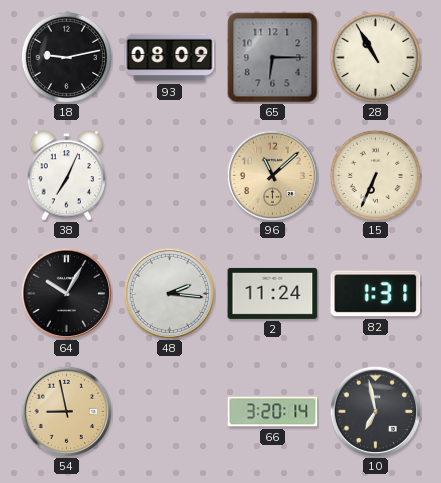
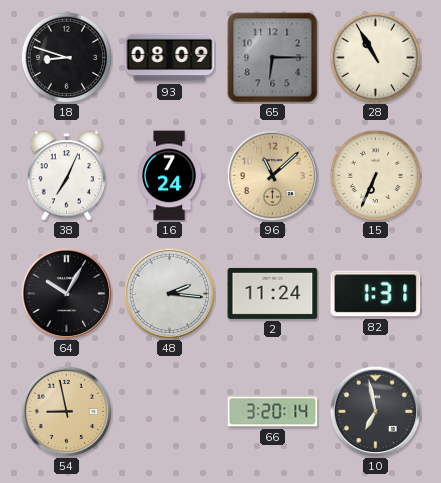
18: 9:13 -> 8:48
16: none -> 7:24
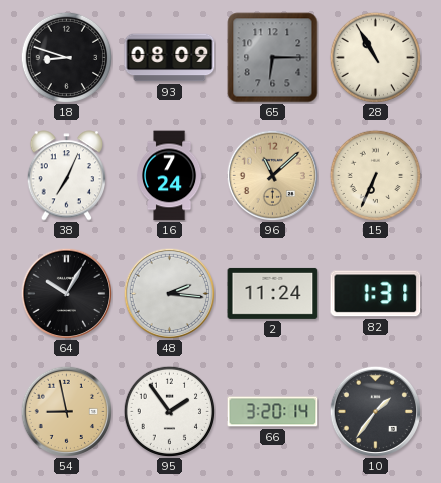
95: none -> 1:54
10: 6:58 -> 1:36
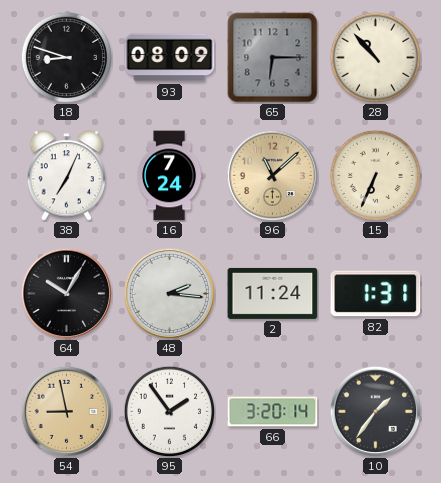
28: 10:55 -> 10:53
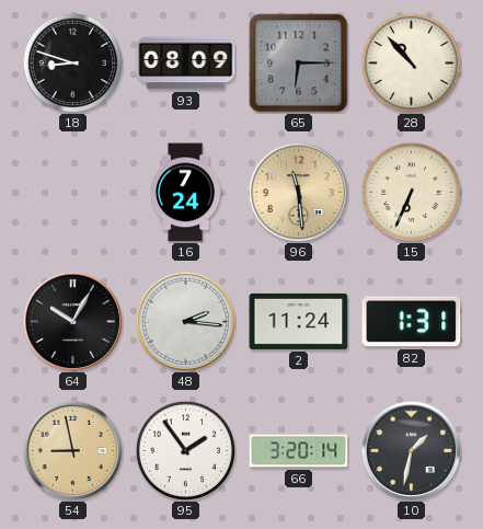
38: 7:04 -> none
96: 11:08 -> 11:29
10: 1:36 -> 1:32
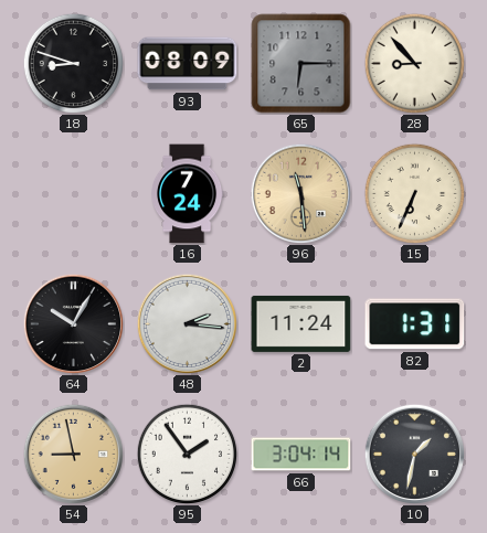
28: 10:53 -> 8:53
66: 3:20 -> 3:04
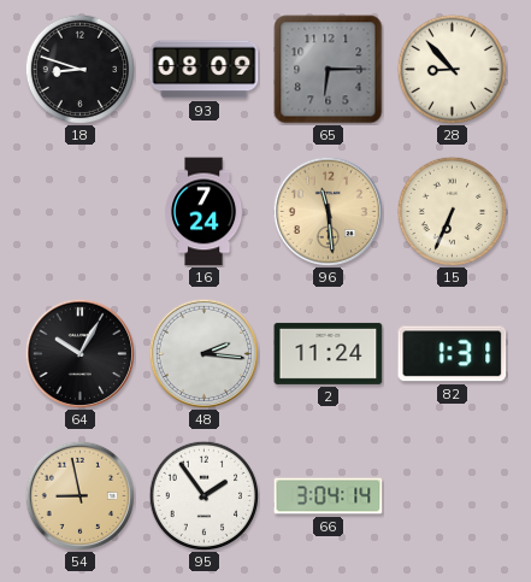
10: 1:32 -> none
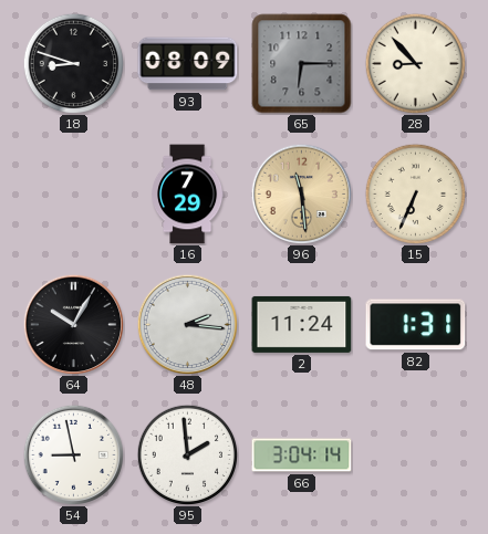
16: 7:24 -> 7:29
54 dial: champagne -> white
95: 1:54 -> 1:59
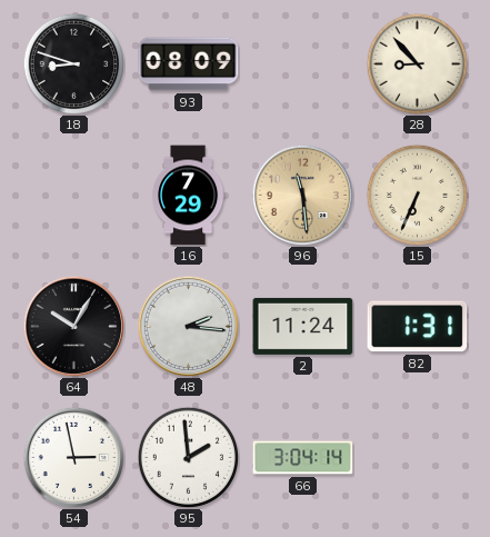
65: 6:15 -> none
54: 8:58 -> 2:58
